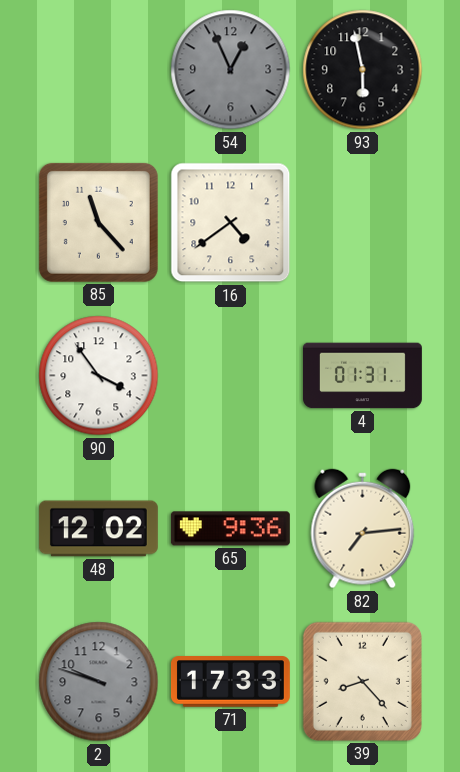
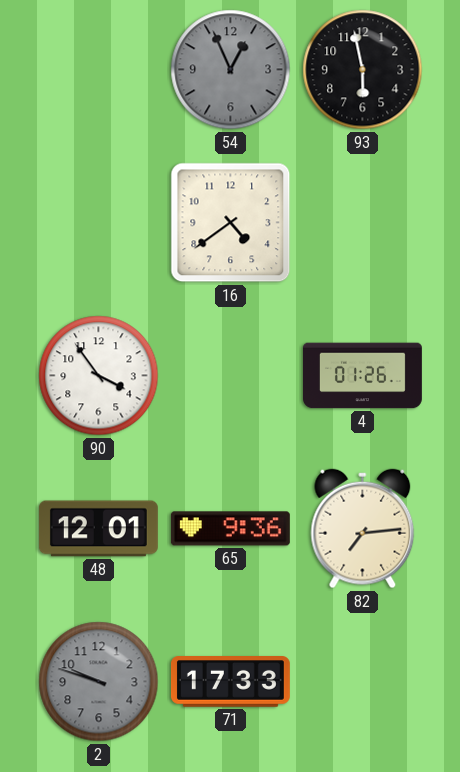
85: 11:23 -> none
4: 01:31 -> 01:26
48: 12:02 -> 12:01
39: 8:23 -> none
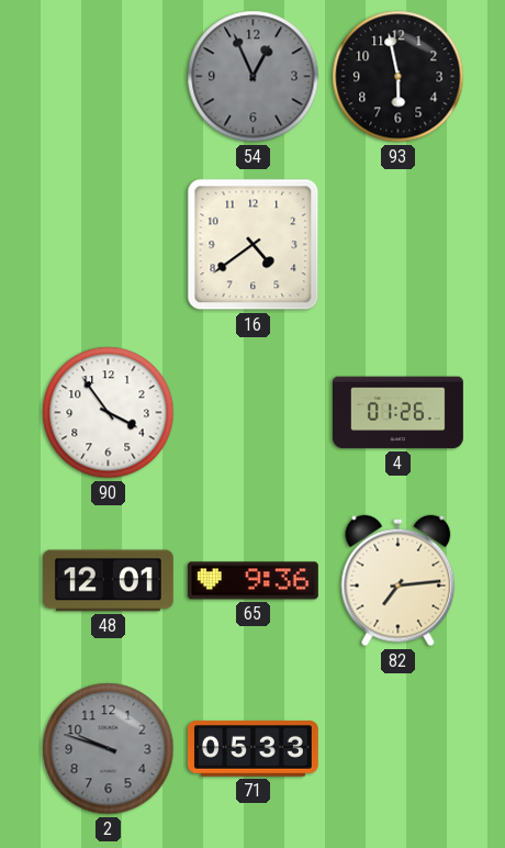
71: 17:33 -> 05:33
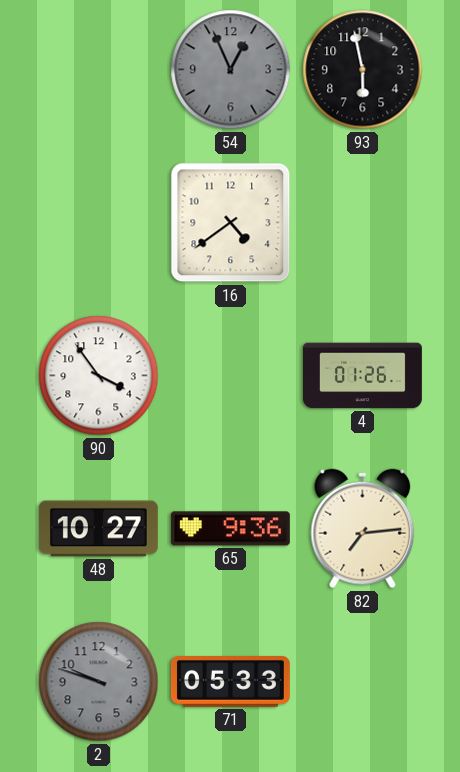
48: 12:01 -> 10:27
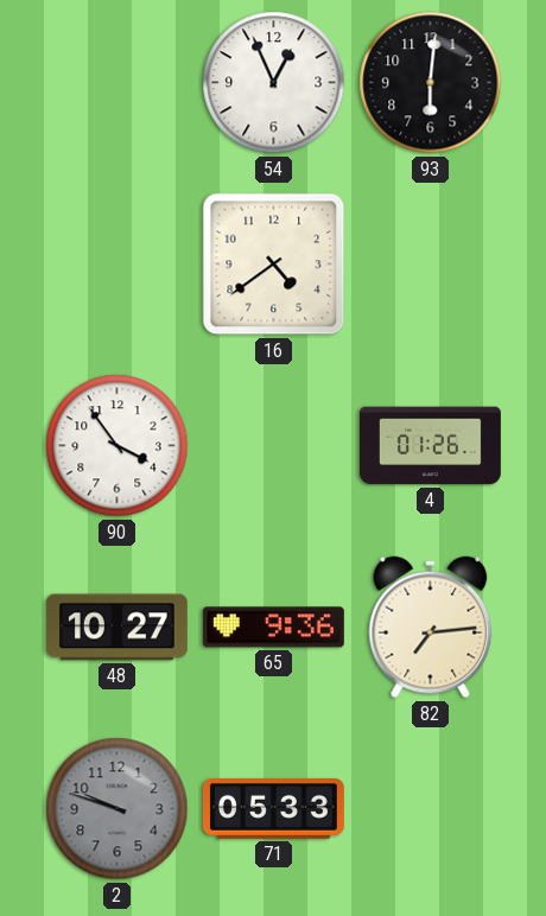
54 dial: grey -> white
93: 5:58 -> 6:01
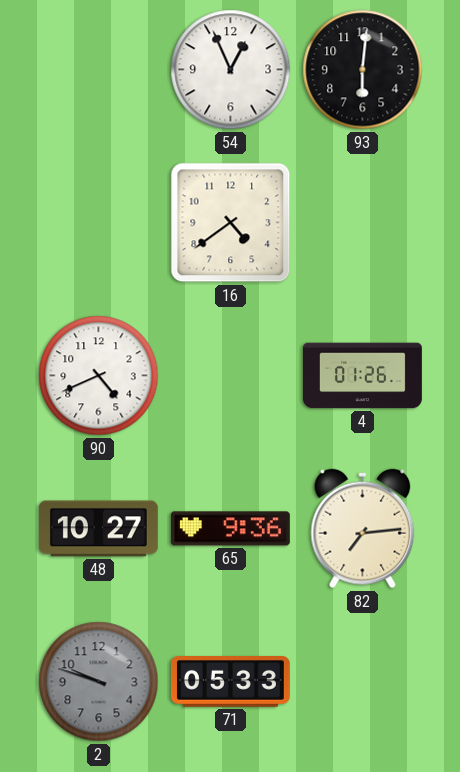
90: 3:54 -> 4:41
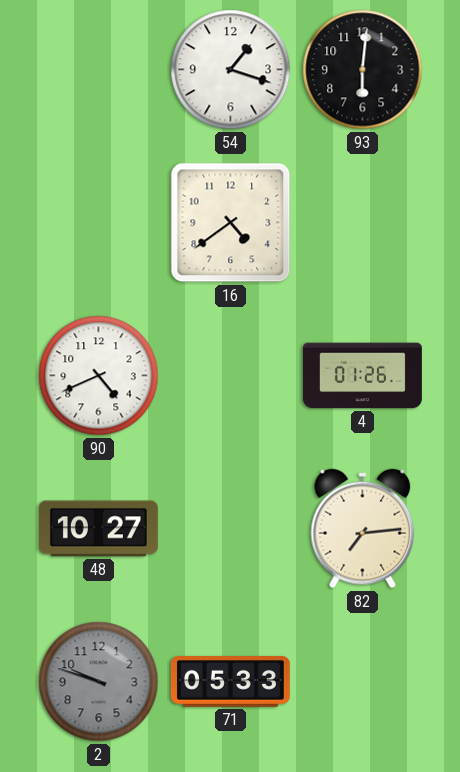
54: 12:56 -> 1:18
65: 9:36 -> none
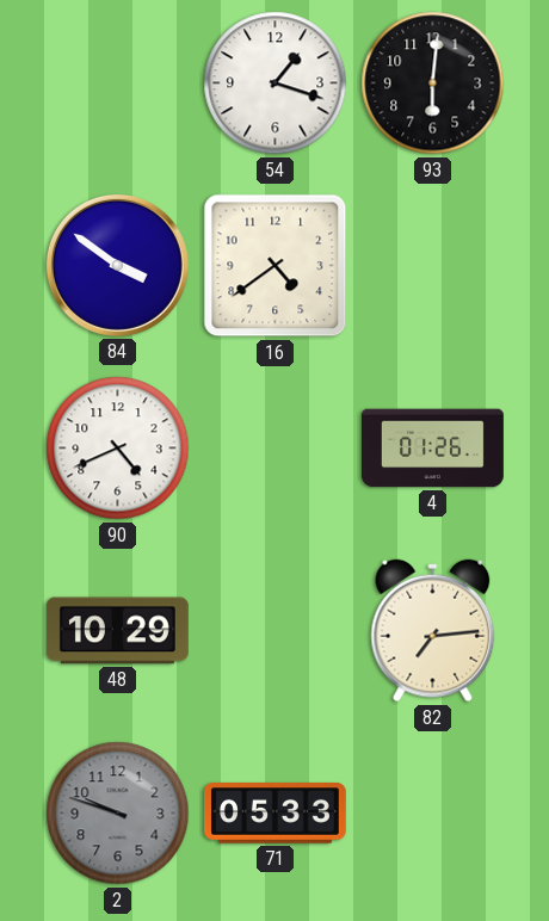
84: none -> 3:51
48: 10:27 -> 10:29
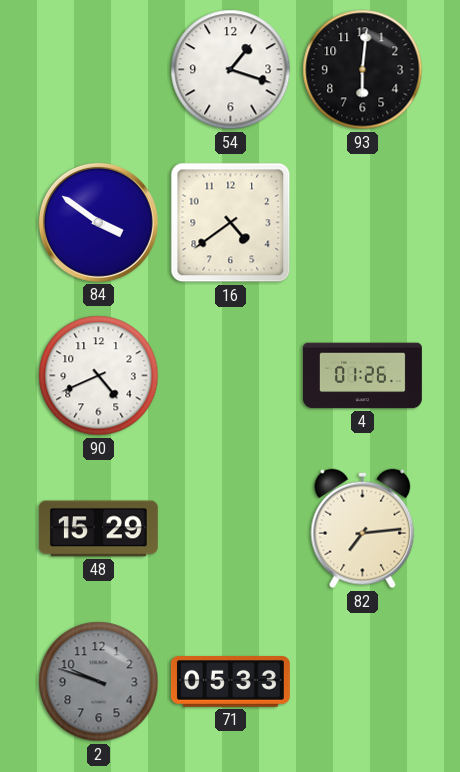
48: 10:29 -> 15:29
